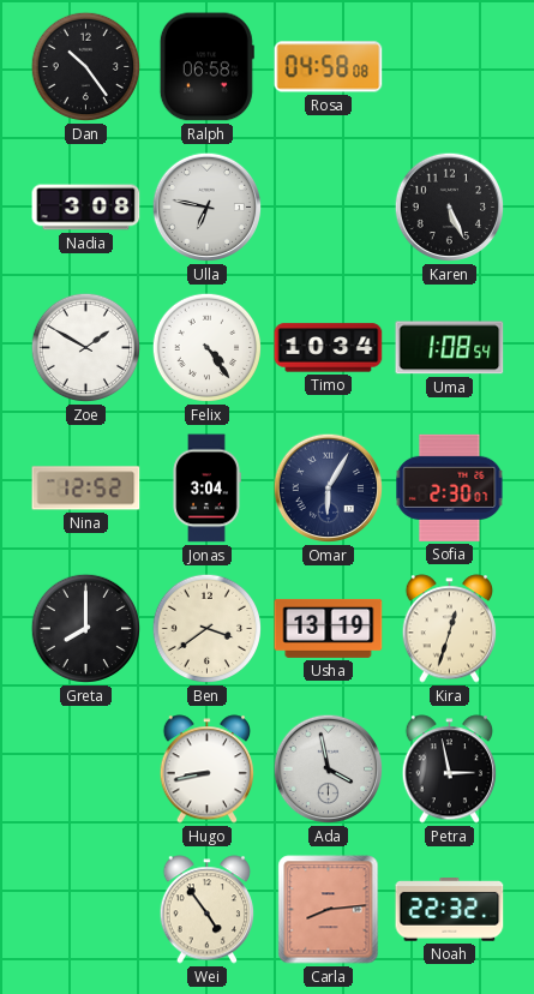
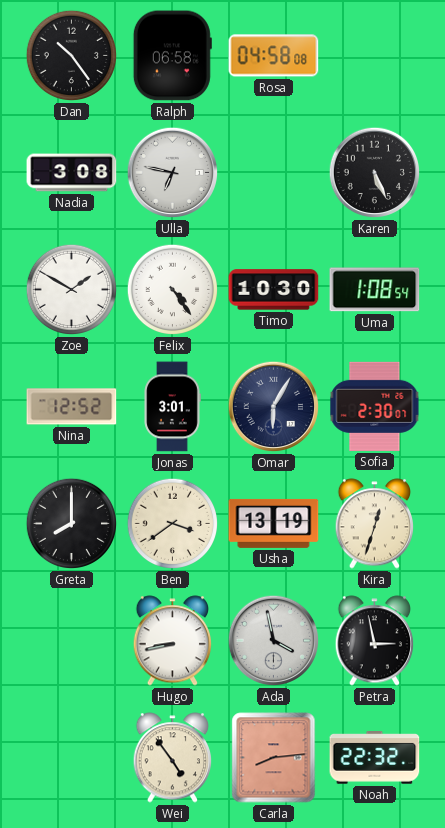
Timo: 10:34 -> 10:30
Jonas: 3:04 -> 3:01
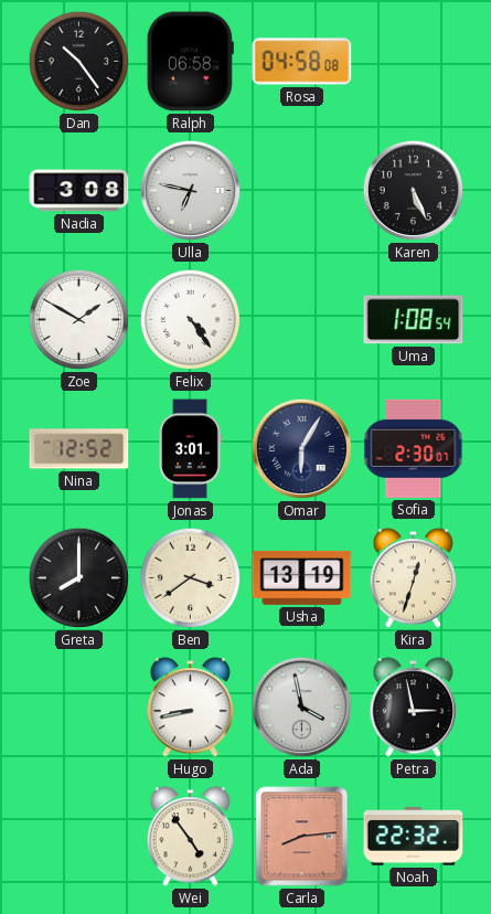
Timo: 10:30 -> none
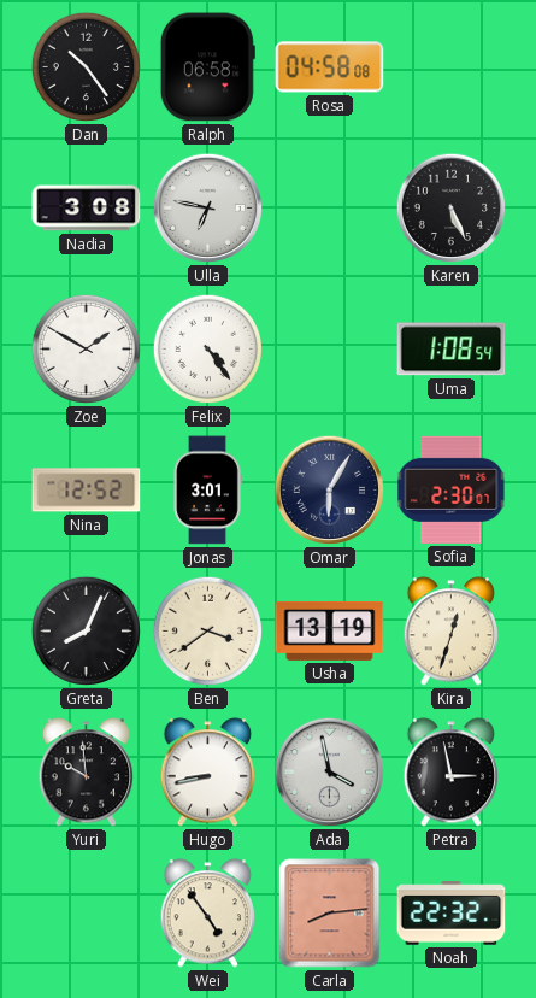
Greta: 8:00 -> 8:04
Yuri: none -> 9:59
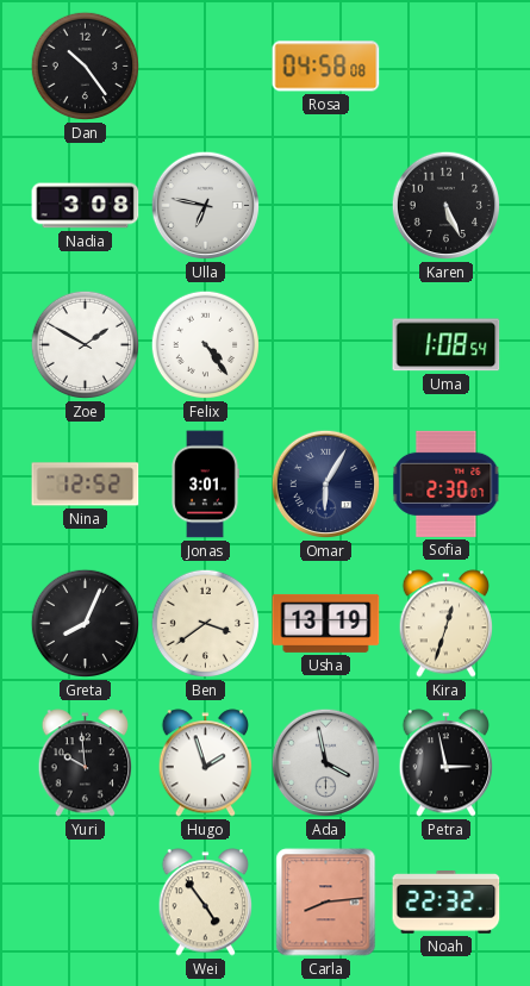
Ralph: 06:58 -> none
Hugo: 8:43 -> 1:57
